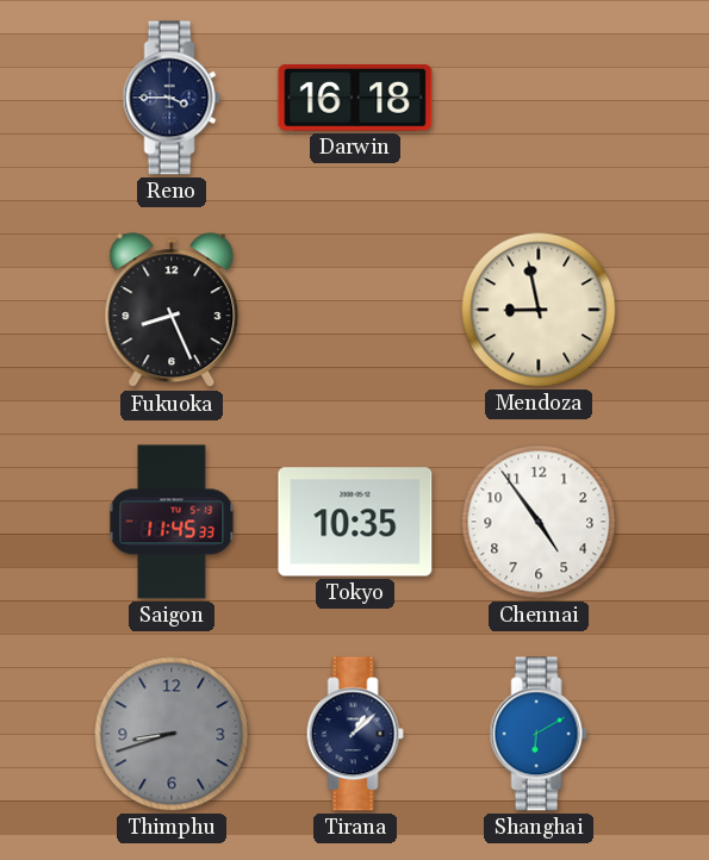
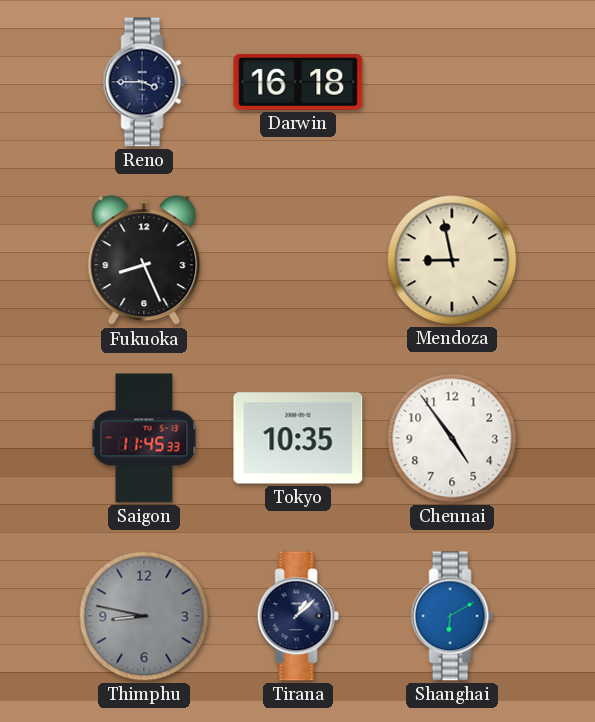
Thimphu: 8:42 -> 8:47
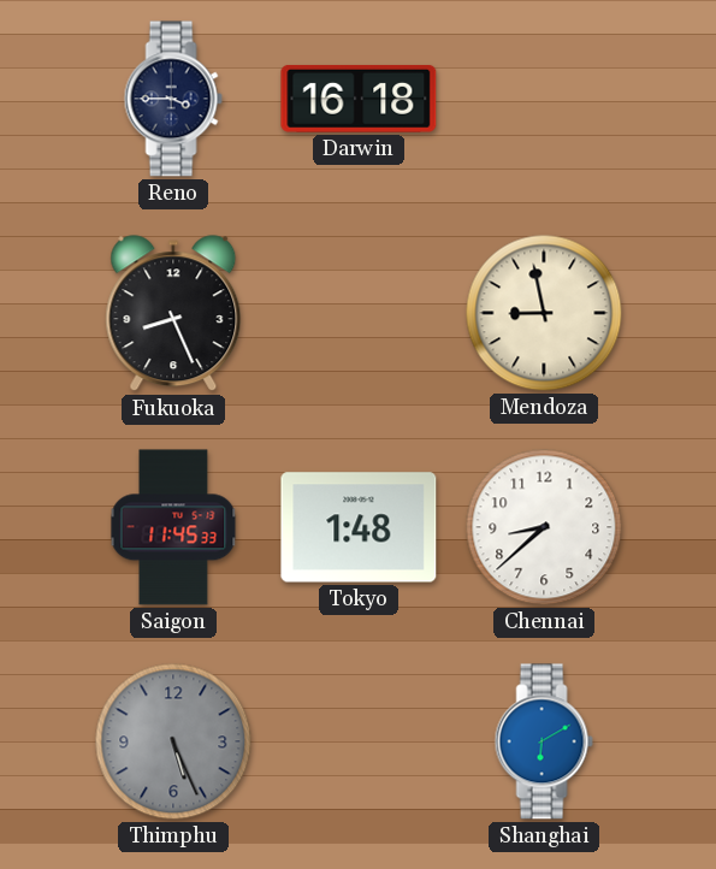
Tokyo: 10:35 -> 1:48
Chennai: 4:54 -> 8:38
Thimphu: 8:47 -> 5:26
Tirana: 1:08 -> none
